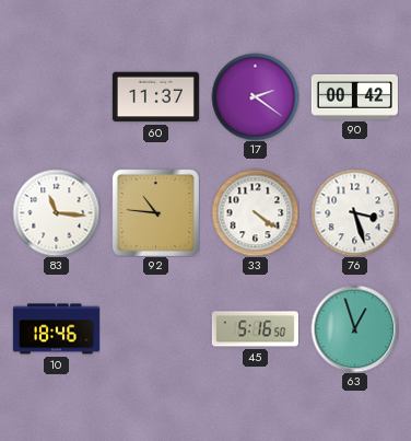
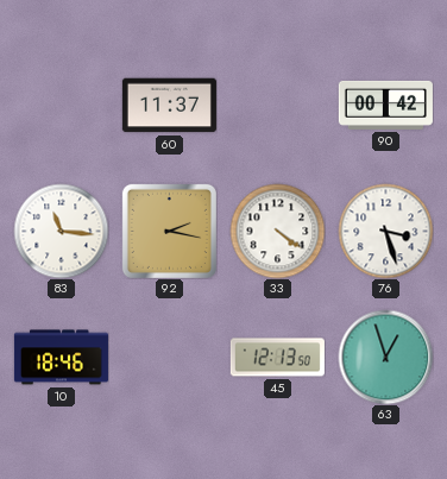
17: 2:21 -> none
92: 10:46 -> 2:17
45: 5:16 -> 12:13
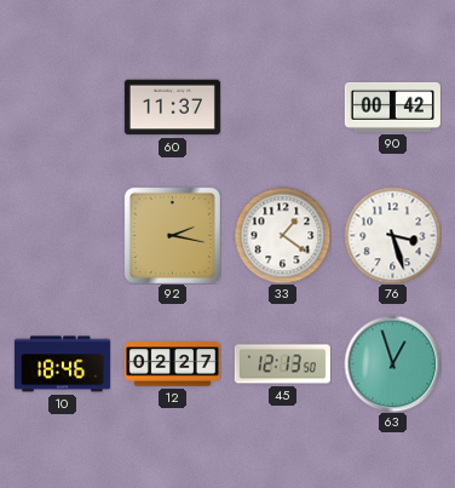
83: 11:16 -> none
33: 4:21 -> 1:21
12: none -> 02:27
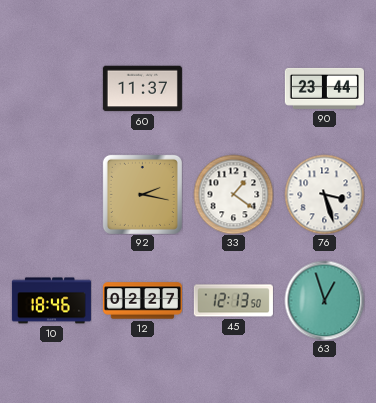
90: 00:42 -> 23:44
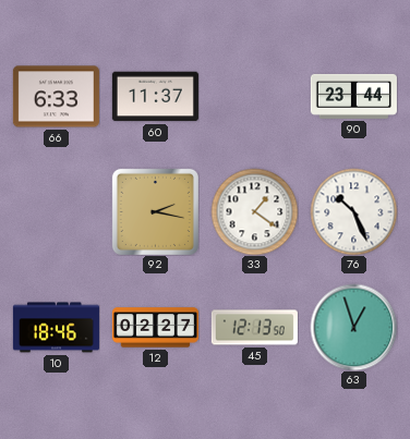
66: none -> 6:33
76: 3:27 -> 10:26
